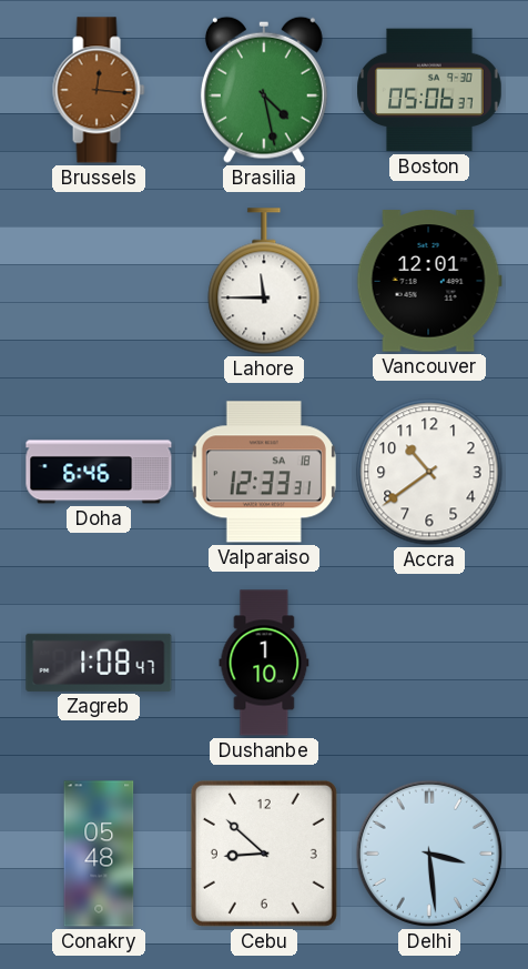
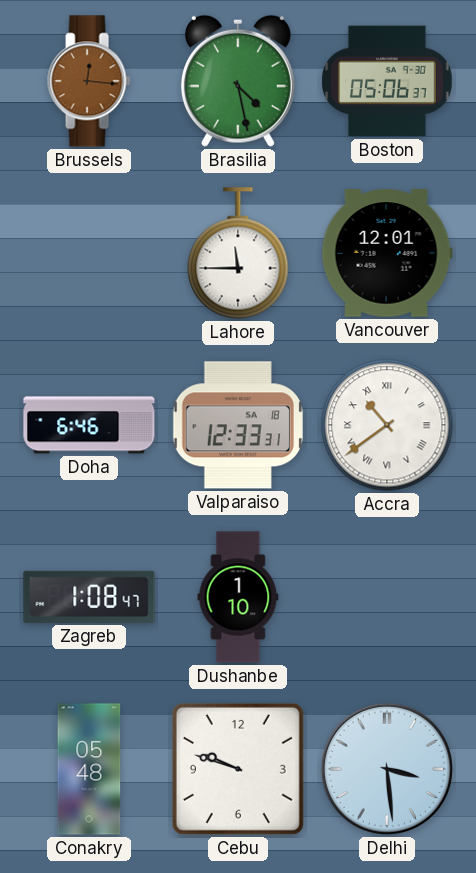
Accra numerals: Arabic -> Roman
Cebu: 8:52 -> 9:48
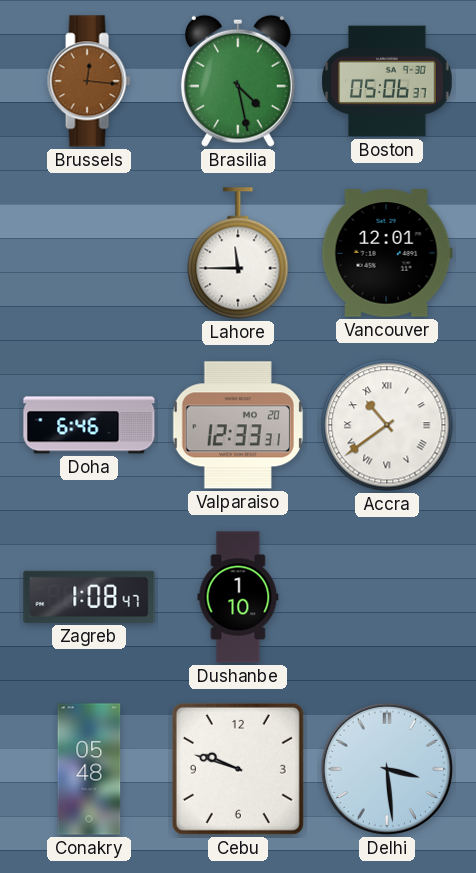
Valparaiso date: SA 18 -> MO 20
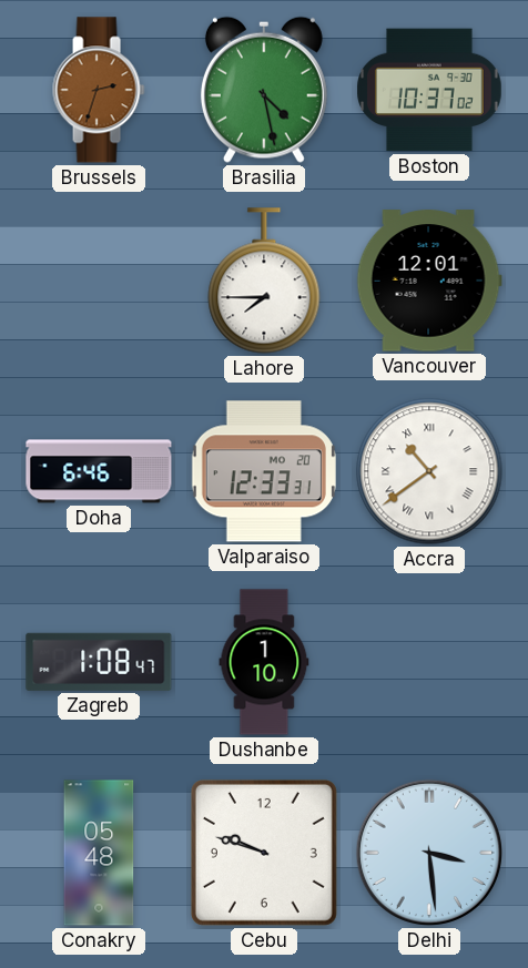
Brussels: 12:16 -> 2:33
Boston: 05:06 -> 10:37
Lahore: 11:45 -> 7:45
